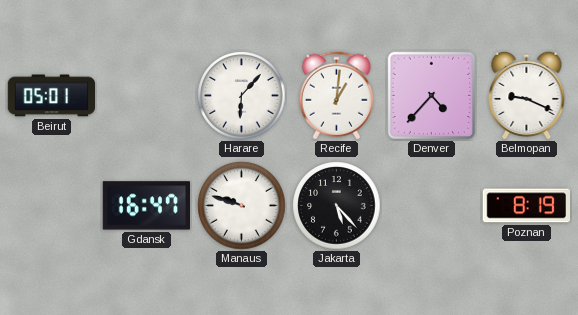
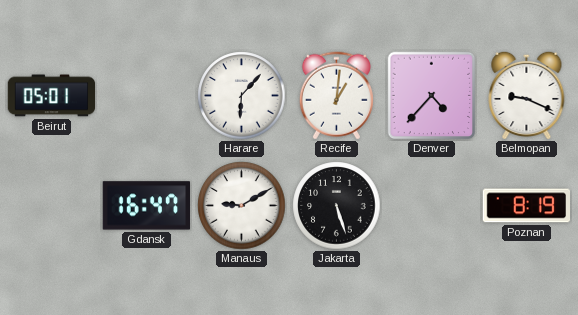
Manaus: 9:48 -> 9:10
Jakarta: 5:23 -> 5:27
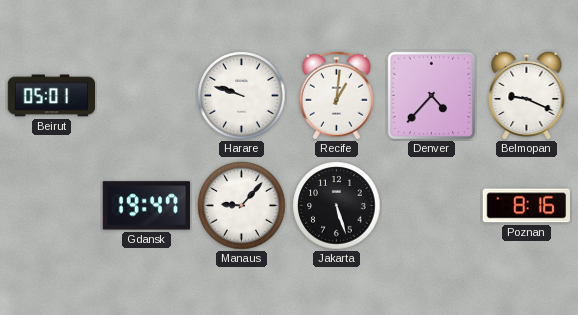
Harare: 6:07 -> 9:48
Gdansk: 16:47 -> 19:47
Manaus: 9:10 -> 9:07
Poznan: 8:19 -> 8:16
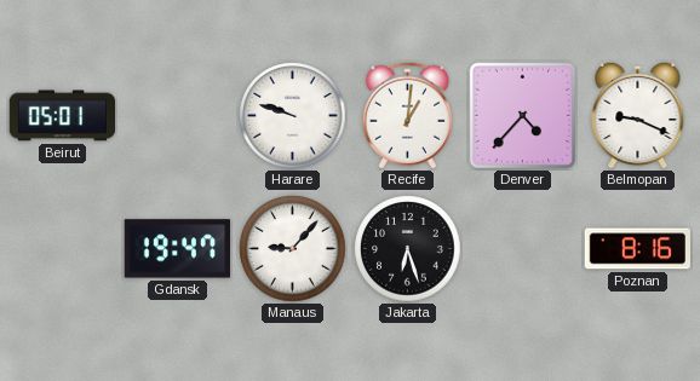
Jakarta: 5:27 -> 6:27
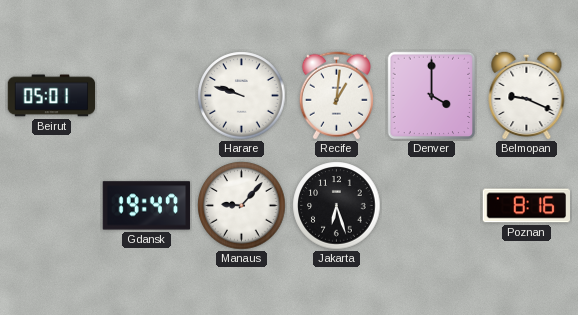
Denver: 4:37 -> 4:00
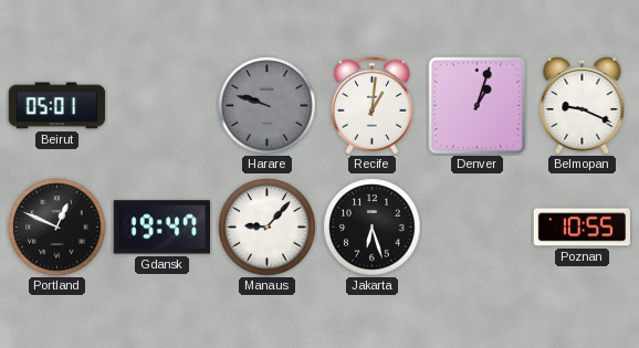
Harare dial: white -> grey
Denver: 4:00 -> 1:03
Portland: none -> 12:49
Poznan: 8:16 -> 10:55
